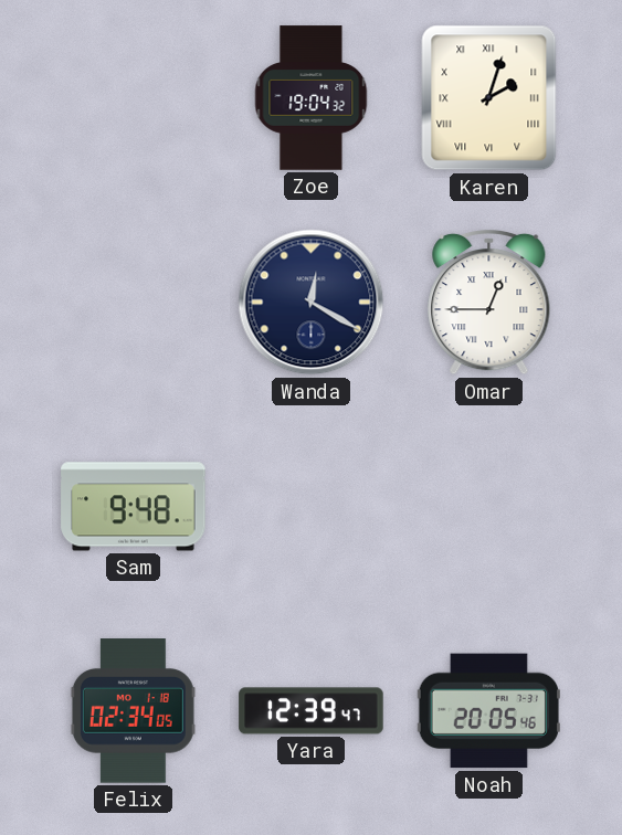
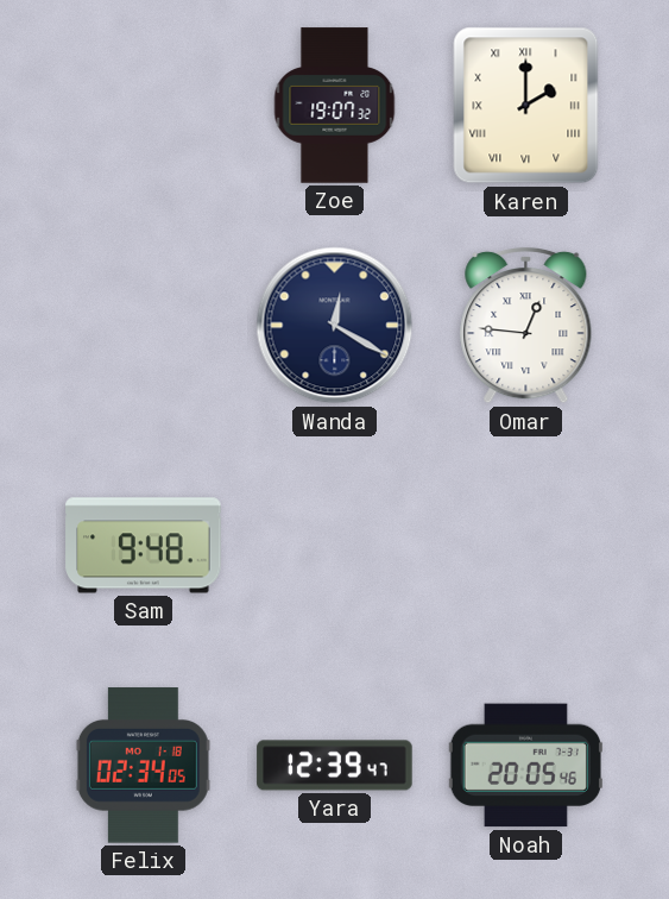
Zoe: 19:04 -> 19:07
Karen: 2:03 -> 2:00
Omar: 12:45 -> 12:46
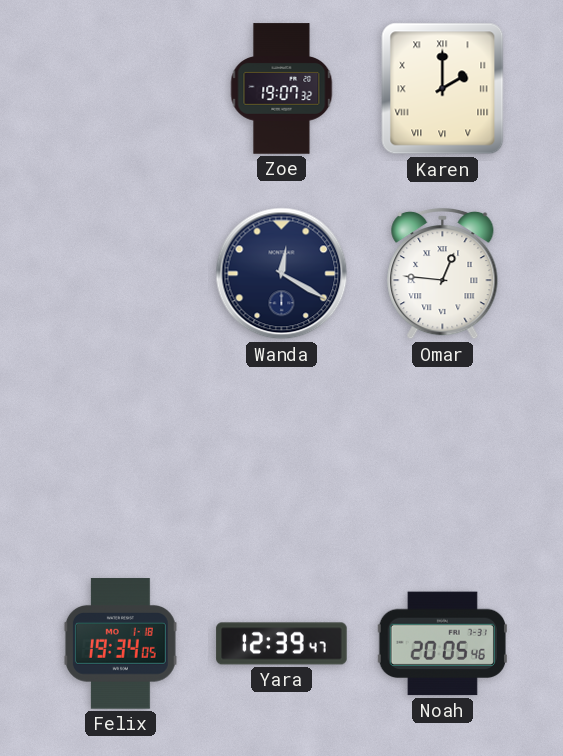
Sam: 9:48 -> none
Felix: 02:34 -> 19:34
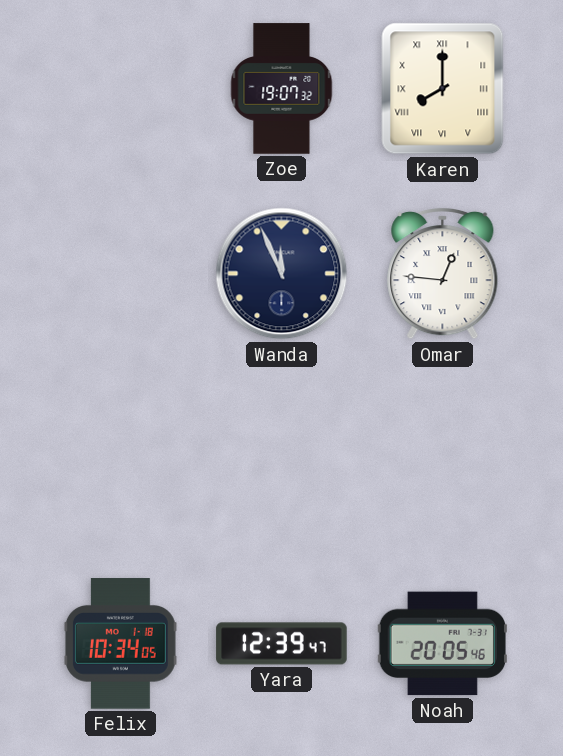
Karen: 2:00 -> 8:00
Wanda: 12:20 -> 11:56
Felix: 19:34 -> 10:34
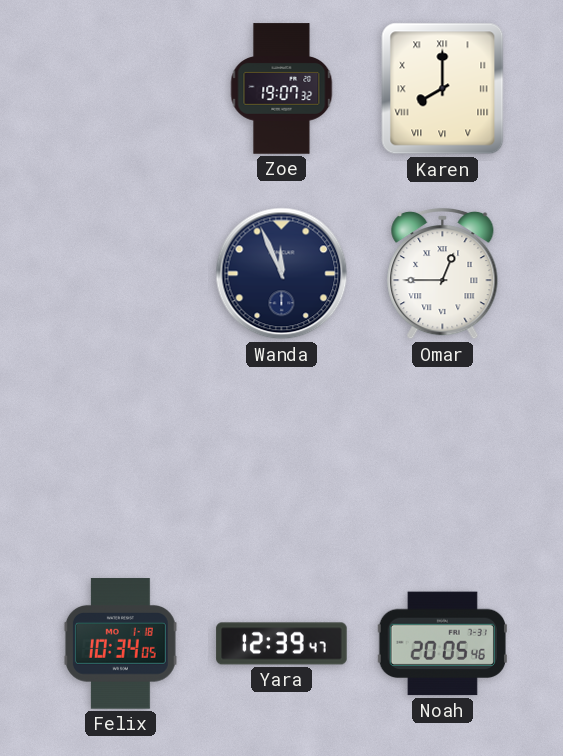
Omar: 12:46 -> 12:45
